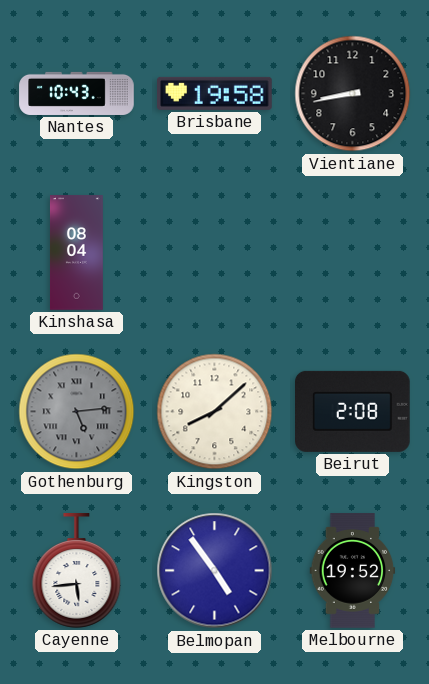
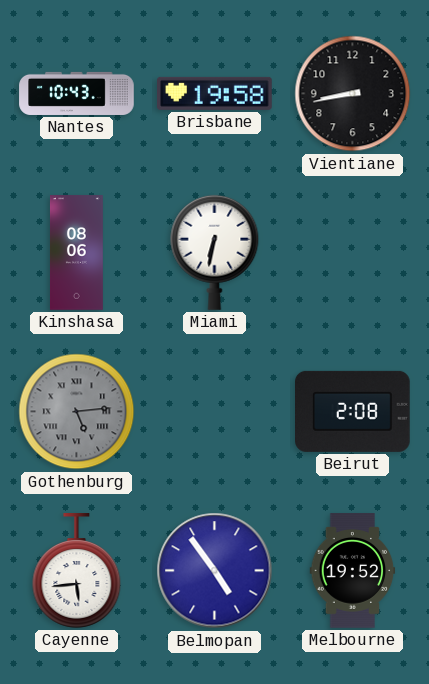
Kinshasa: 08:04 -> 08:06
Miami: none -> 6:32
Kingston: 8:08 -> none
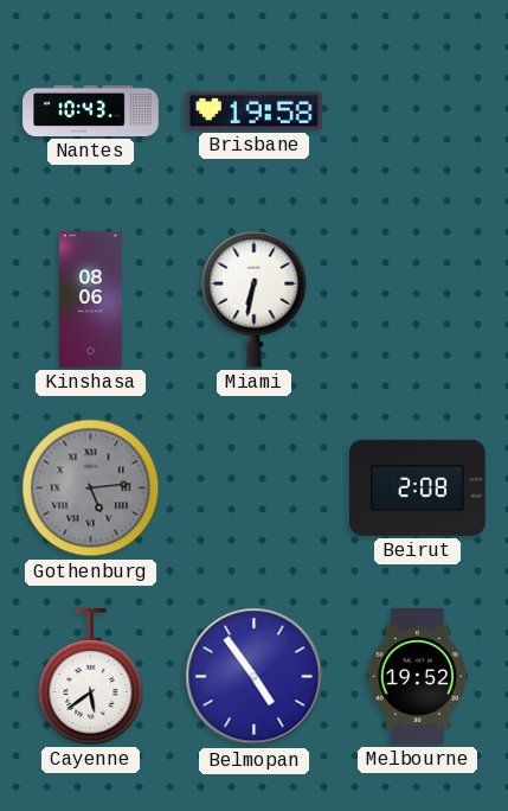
Vientiane: 8:43 -> none
Cayenne: 5:44 -> 5:39
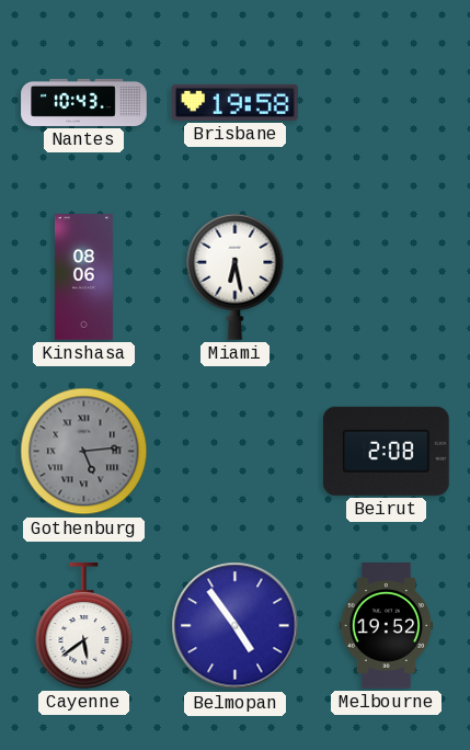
Miami: 6:32 -> 6:28
